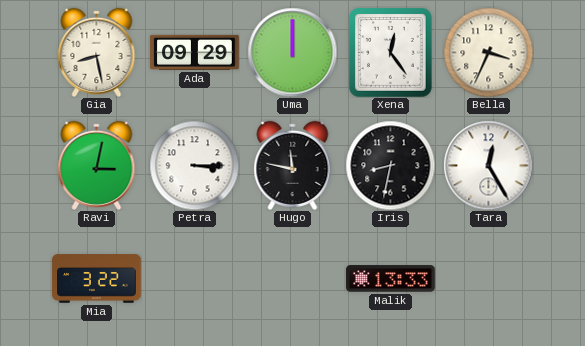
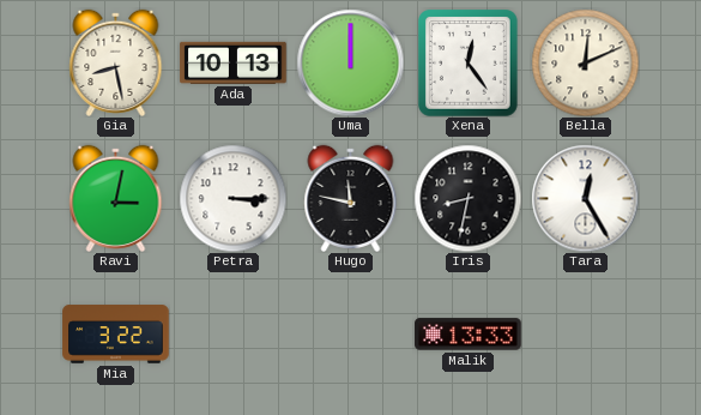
Ada: 09:29 -> 10:13
Bella: 3:34 -> 12:11
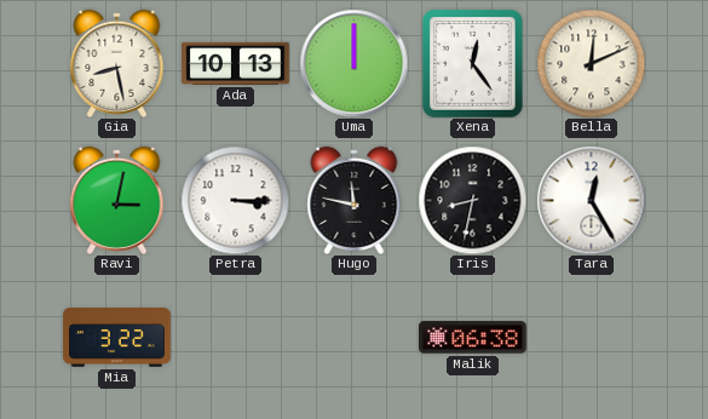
Malik: 13:33 -> 06:38
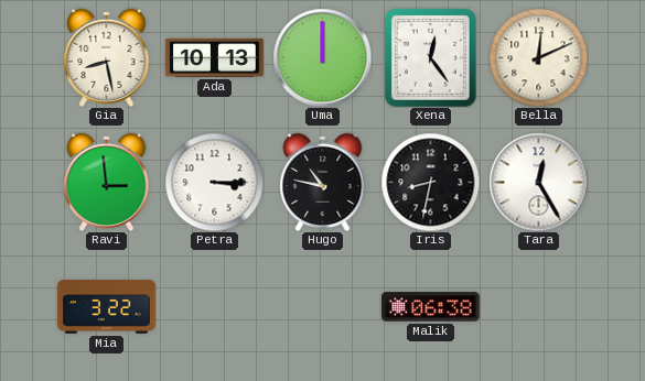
Ravi: 3:02 -> 2:59
Hugo: 11:47 -> 10:47
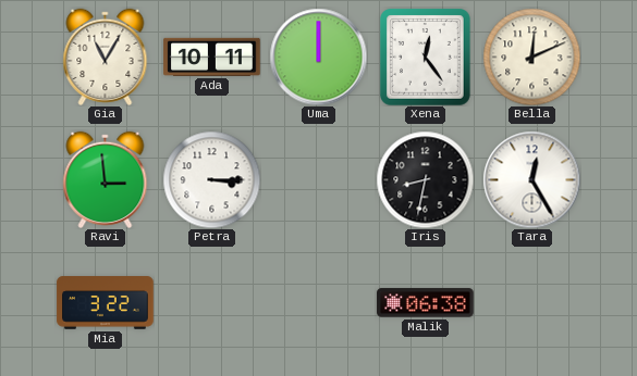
Gia: 8:28 -> 11:05
Ada: 10:13 -> 10:11
Hugo: 10:47 -> none
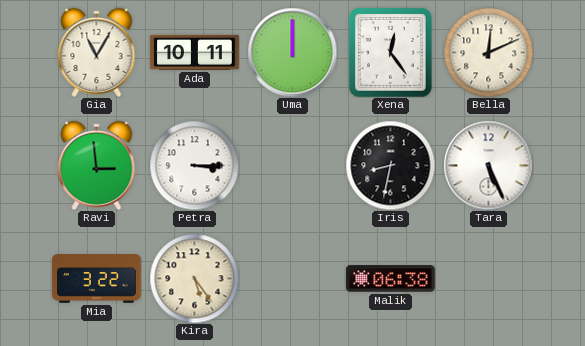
Tara: 12:25 -> 5:26
Kira: none -> 5:24
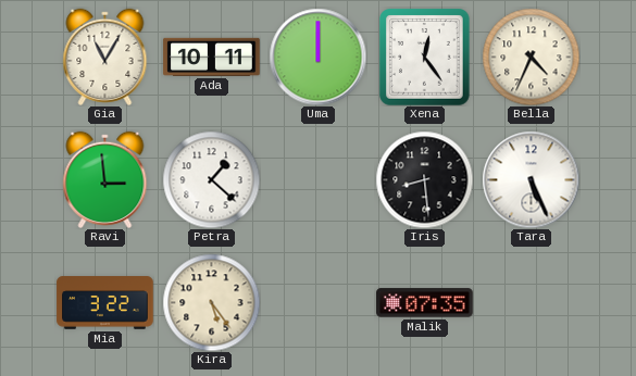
Bella: 12:11 -> 4:34
Petra: 3:15 -> 1:22
Iris: 8:32 -> 8:29
Malik: 06:38 -> 07:35
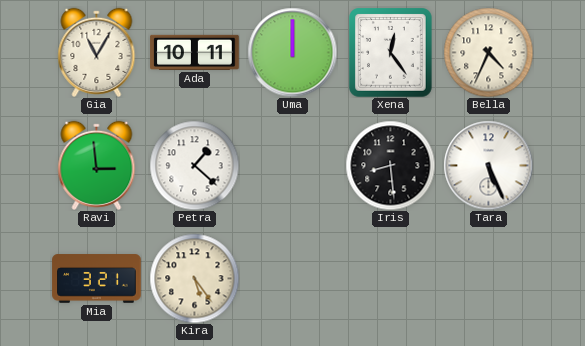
Mia: 3:22 -> 3:21
Malik: 07:35 -> none
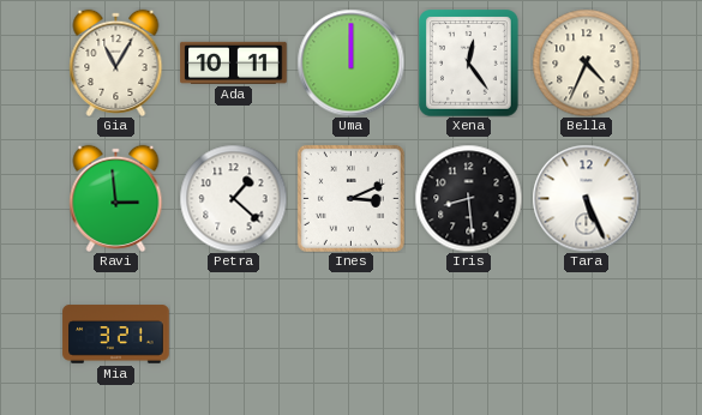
Ines: none -> 3:11
Kira: 5:24 -> none
